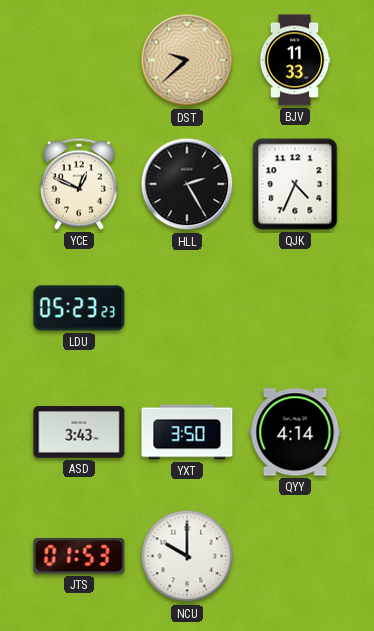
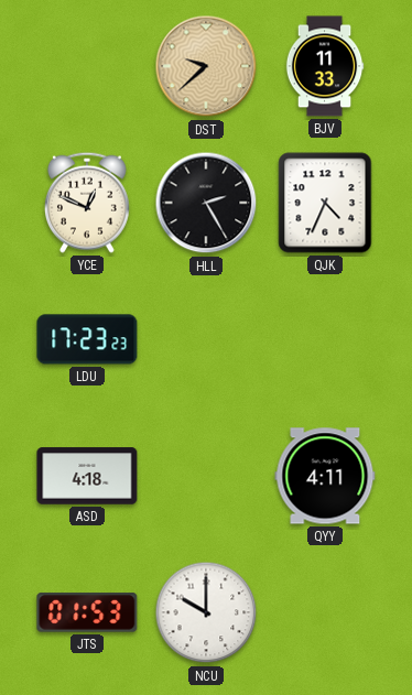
LDU: 05:23 -> 17:23
ASD: 3:43 -> 4:18
YXT: 3:50 -> none
QYY: 4:14 -> 4:11
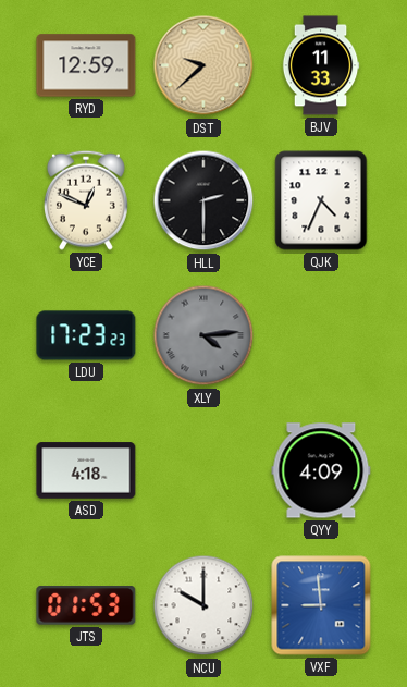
RYD: none -> 12:59
HLL: 2:25 -> 2:30
XLY: none -> 4:14
QYY: 4:11 -> 4:09
VXF: none -> 8:59
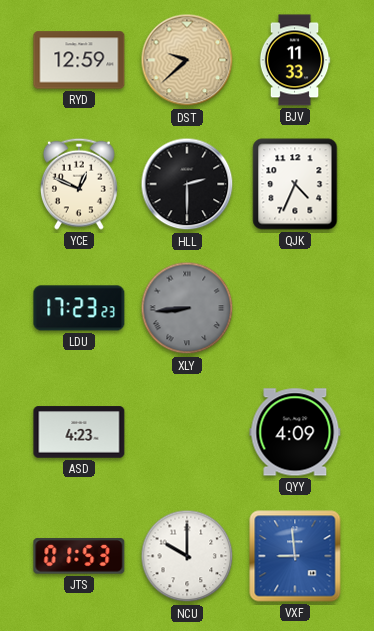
XLY: 4:14 -> 8:44
ASD: 4:18 -> 4:23
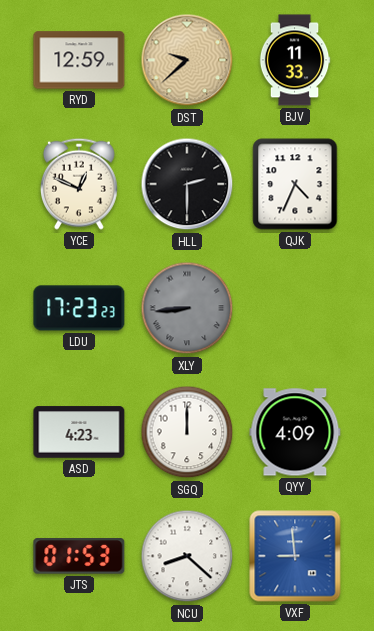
SGQ: none -> 12:00
NCU: 10:00 -> 8:22
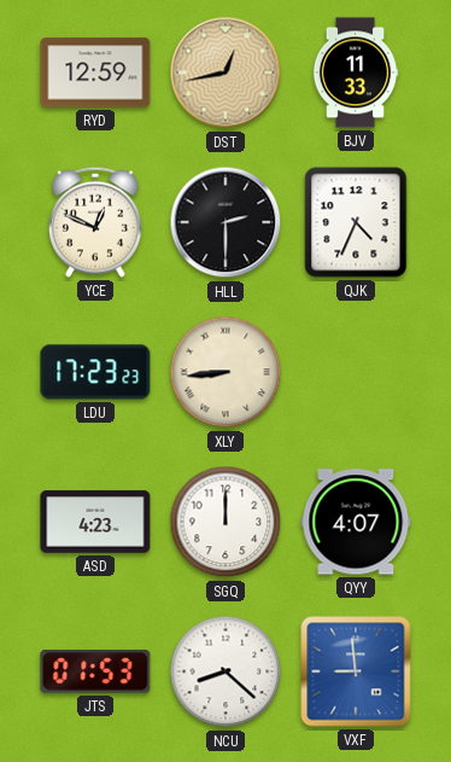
DST: 9:38 -> 12:43
XLY dial: grey -> cream
QYY: 4:09 -> 4:07
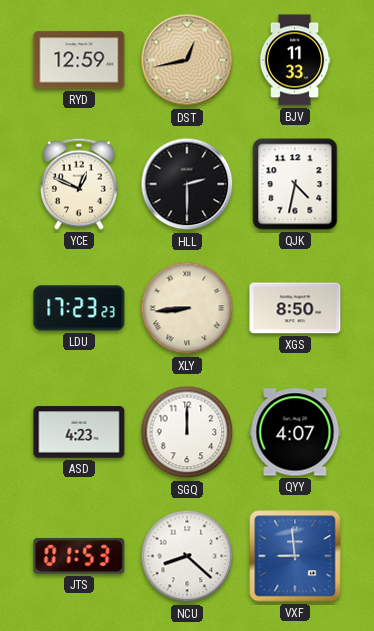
QJK: 4:34 -> 4:32
XGS: none -> 8:50
